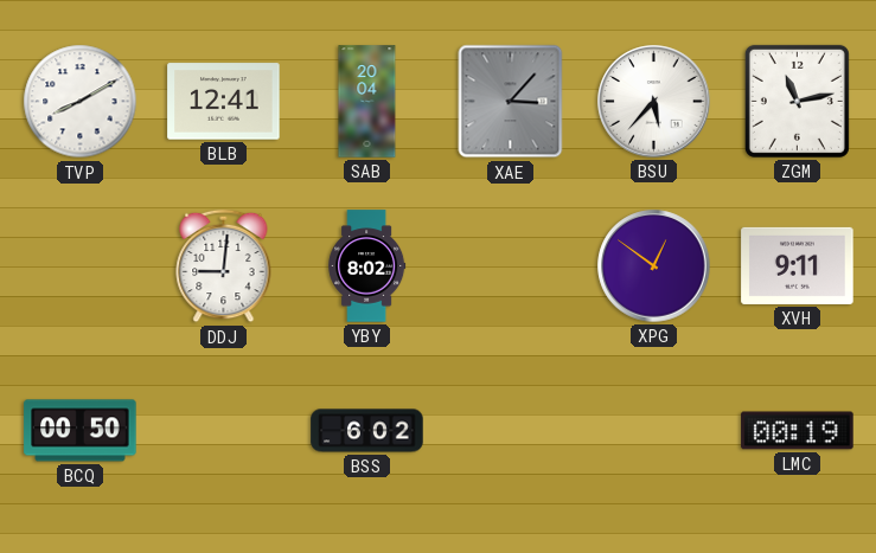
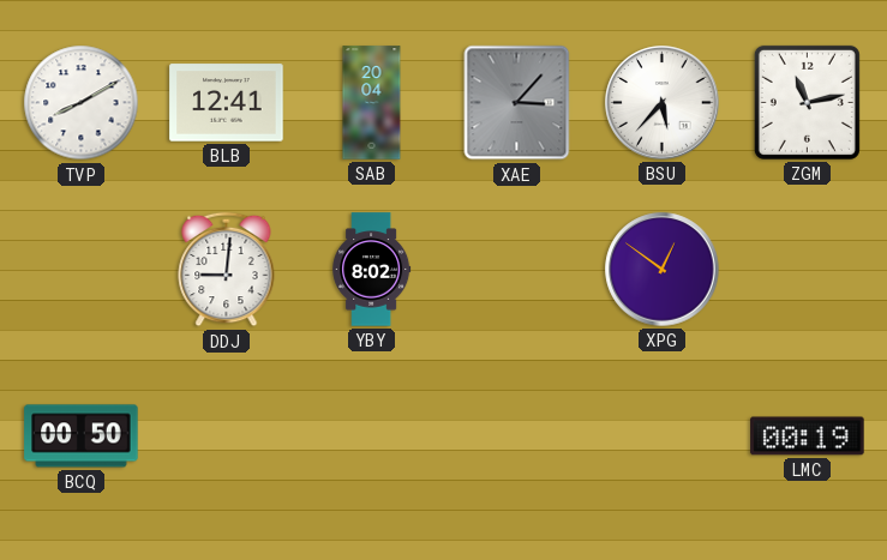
XVH: 9:11 -> none
BSS: 6:02 -> none
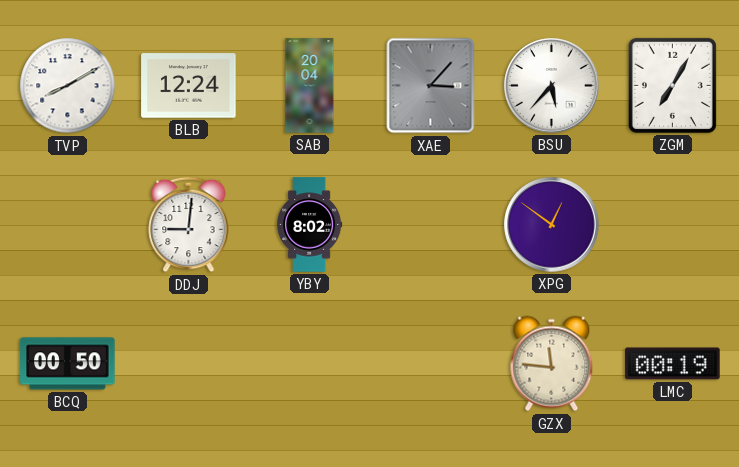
BLB: 12:41 -> 12:24
ZGM: 11:13 -> 7:05
GZX: none -> 11:46
